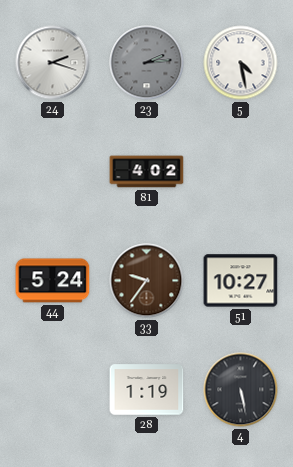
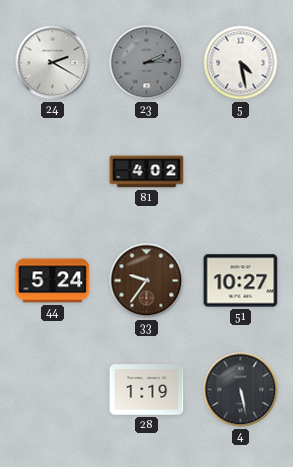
24: 2:18 -> 2:20
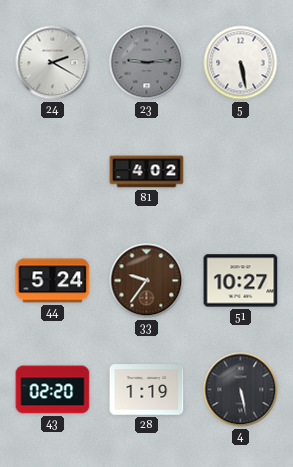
23: 2:14 -> 9:14
5: 4:28 -> 5:28
43: none -> 02:20
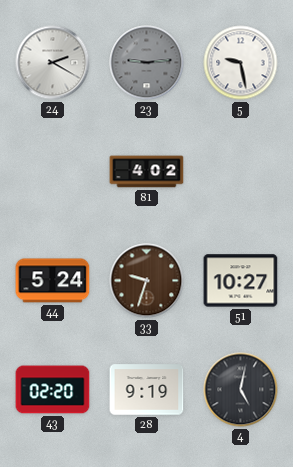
5: 5:28 -> 9:28
33: 9:36 -> 9:33
28: 1:19 -> 9:19
4: 5:28 -> 5:02
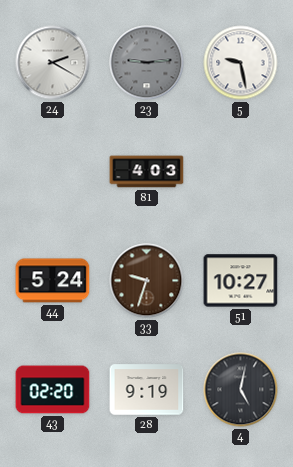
81: 4:02 -> 4:03
